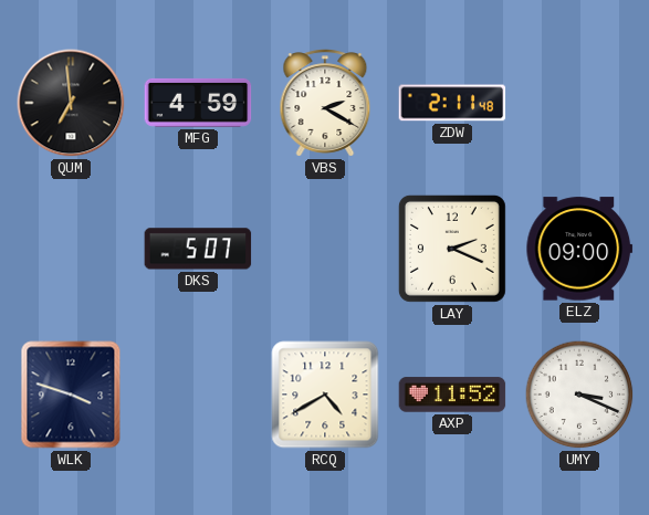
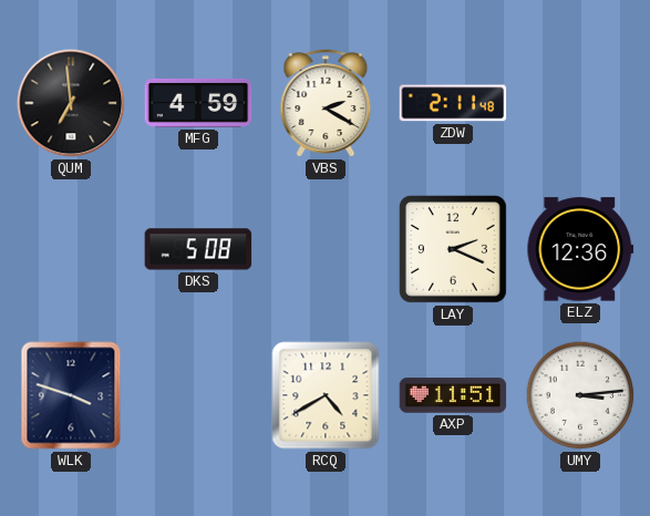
DKS: 5:07 -> 5:08
ELZ: 09:00 -> 12:36
AXP: 11:52 -> 11:51
UMY: 3:19 -> 3:14
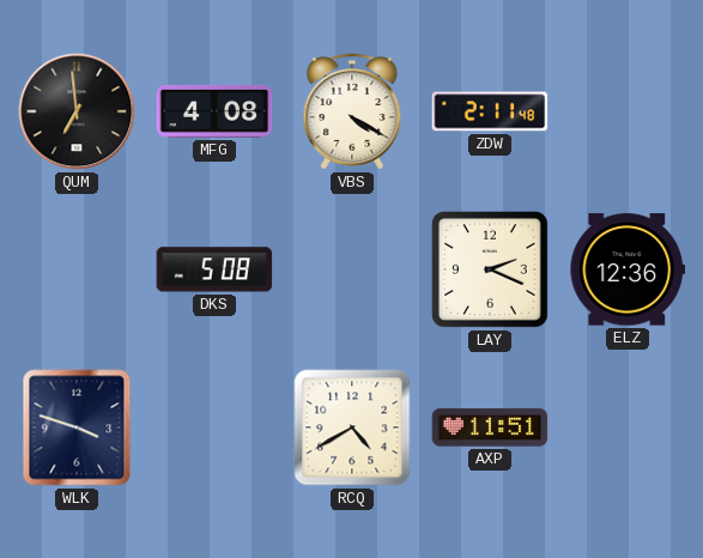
MFG: 4:59 -> 4:08
VBS: 2:20 -> 4:20
UMY: 3:14 -> none
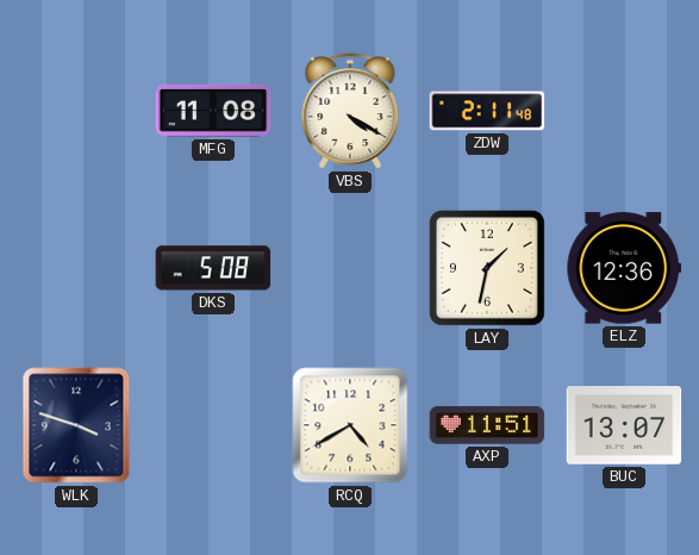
QUM: 6:59 -> none
MFG: 4:08 -> 11:08
LAY: 2:19 -> 1:32
BUC: none -> 13:07
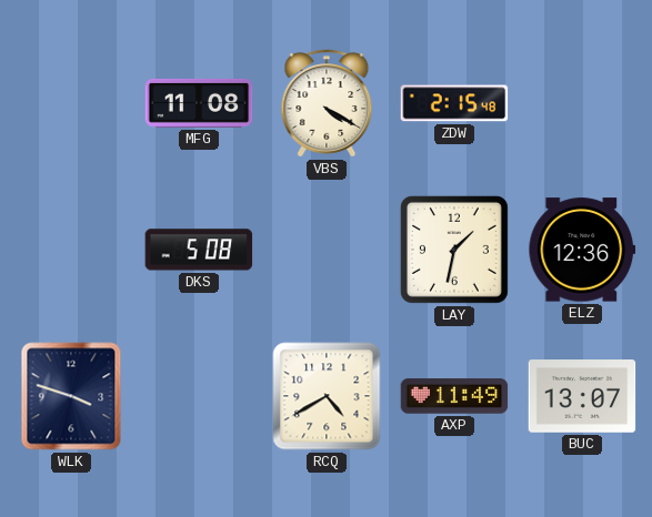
ZDW: 2:11 -> 2:15
AXP: 11:51 -> 11:49
